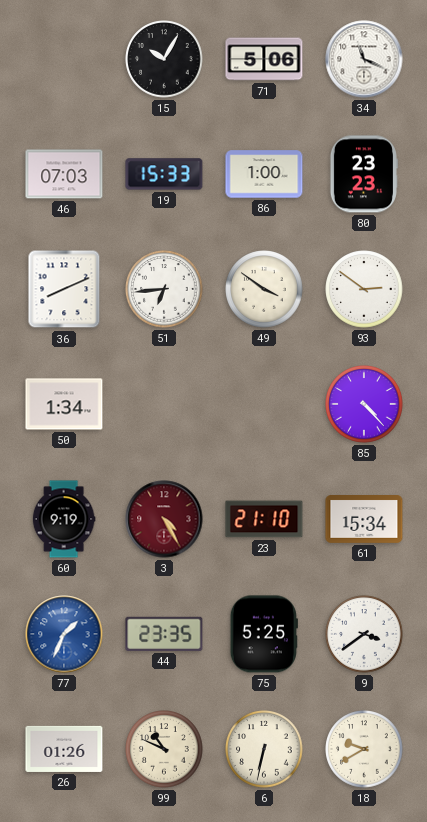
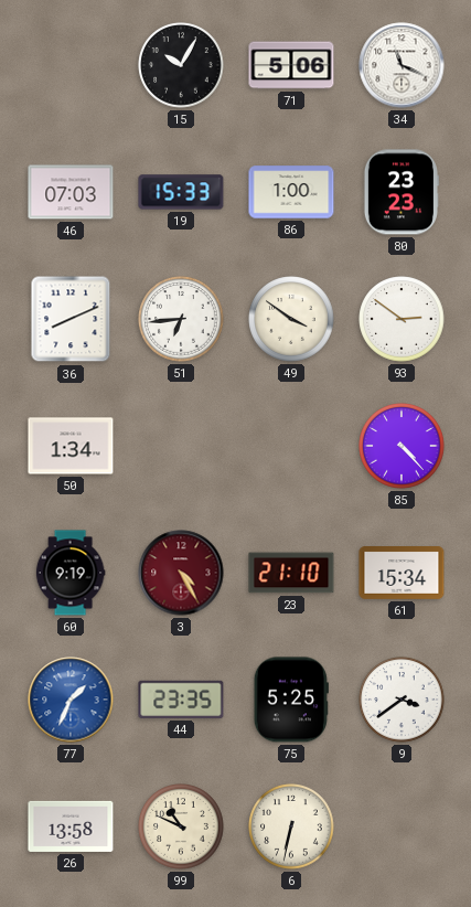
26: 01:26 -> 13:58
18: 9:40 -> none
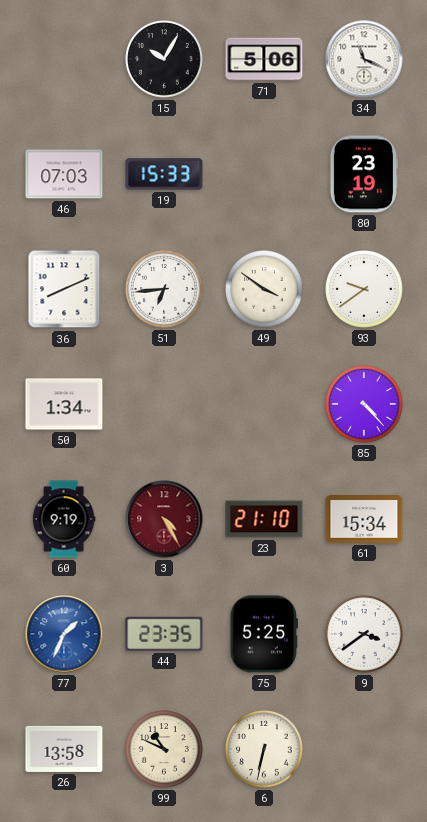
86: 1:00 -> none
80: 23:23 -> 23:19
93: 2:51 -> 9:39
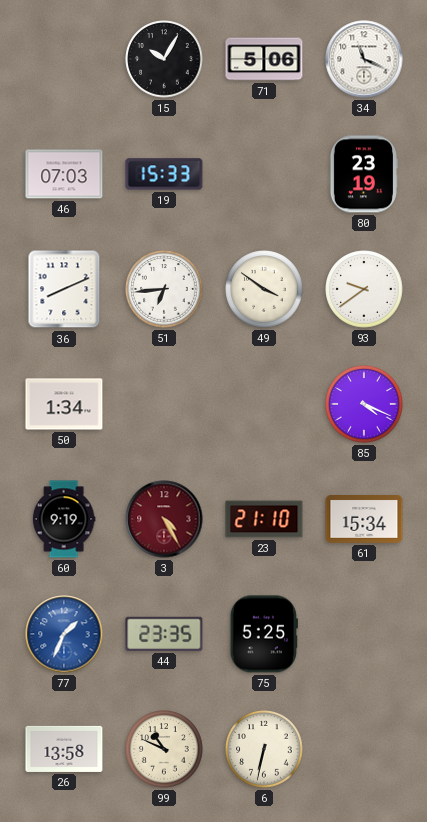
85: 4:23 -> 4:19
9: 3:39 -> none
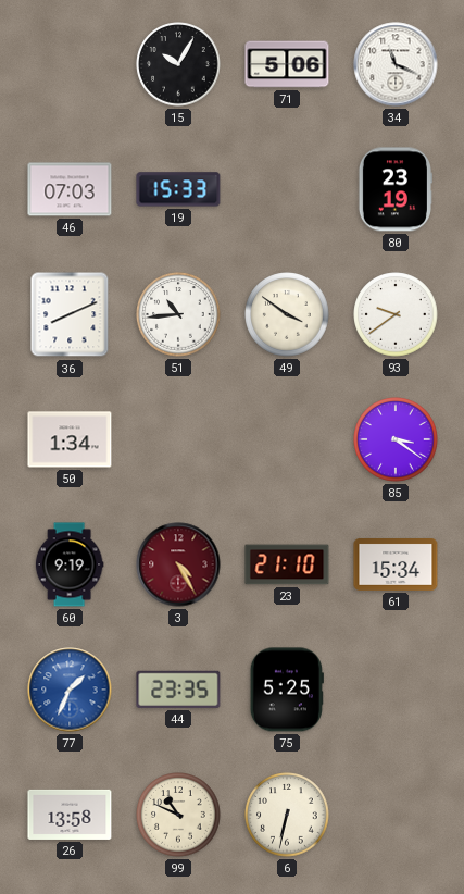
51: 6:44 -> 10:44
85: 4:19 -> 3:21
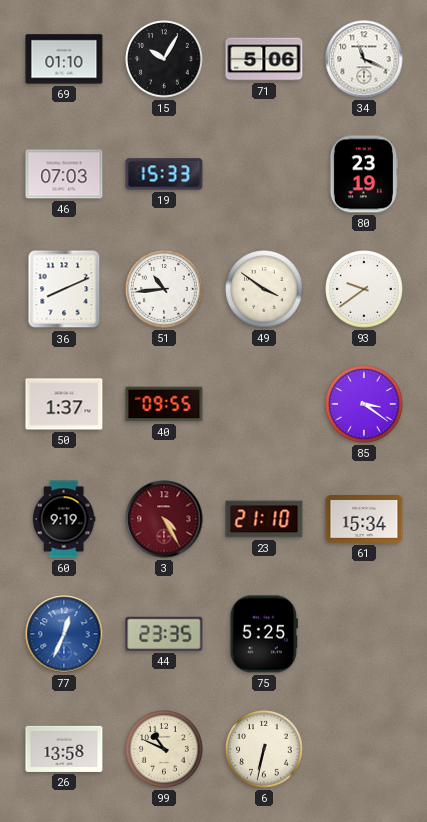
69: none -> 01:10
50: 1:34 -> 1:37
40: none -> 09:55
77: 1:34 -> 12:34
